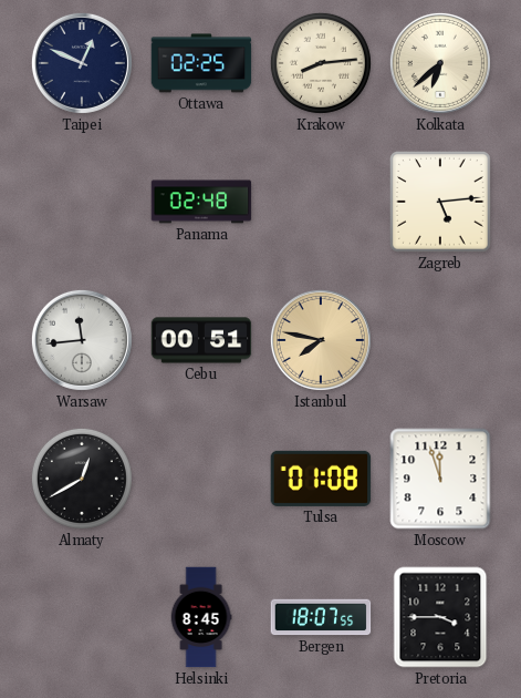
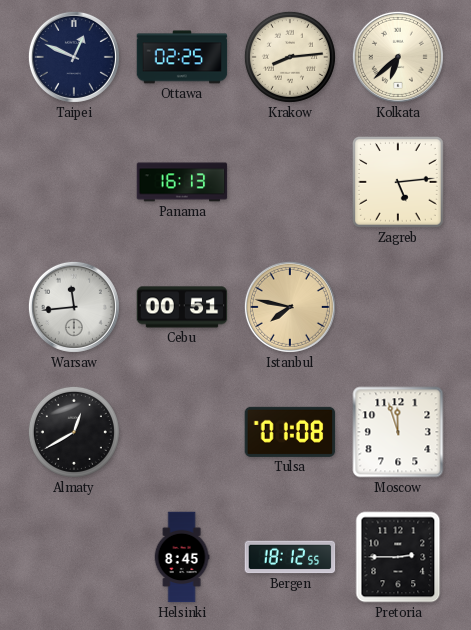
Panama: 02:48 -> 16:13
Bergen: 18:07 -> 18:12
Pretoria: 3:45 -> 2:45
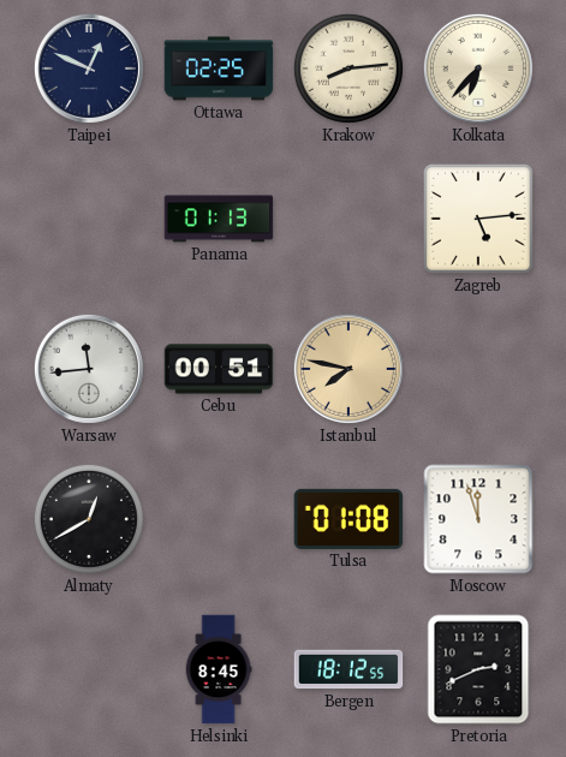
Kolkata: 6:38 -> 6:37
Panama: 16:13 -> 01:13
Pretoria: 2:45 -> 2:41
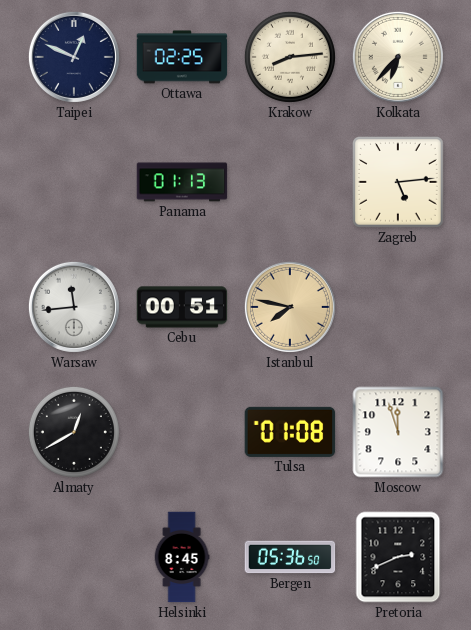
Bergen: 18:12 -> 05:36
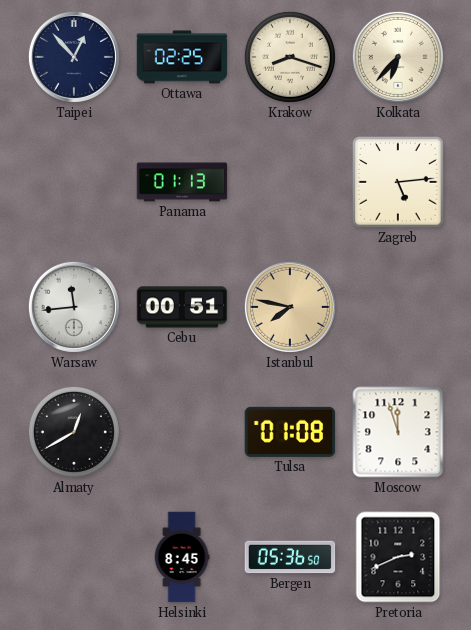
Taipei: 12:49 -> 12:53
Krakow: 8:14 -> 8:18
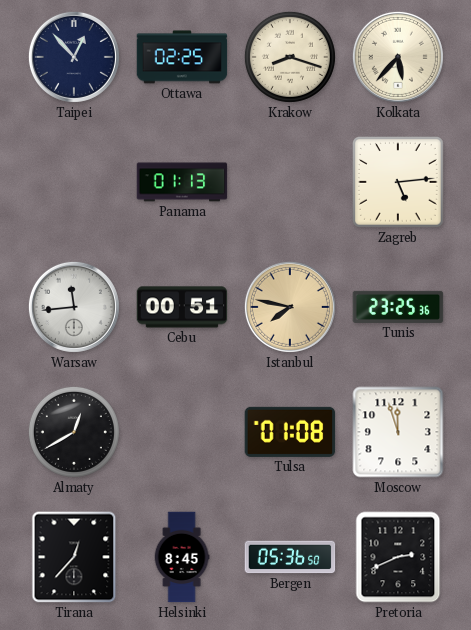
Kolkata: 6:37 -> 5:37
Tunis: none -> 23:25
Tirana: none -> 12:37
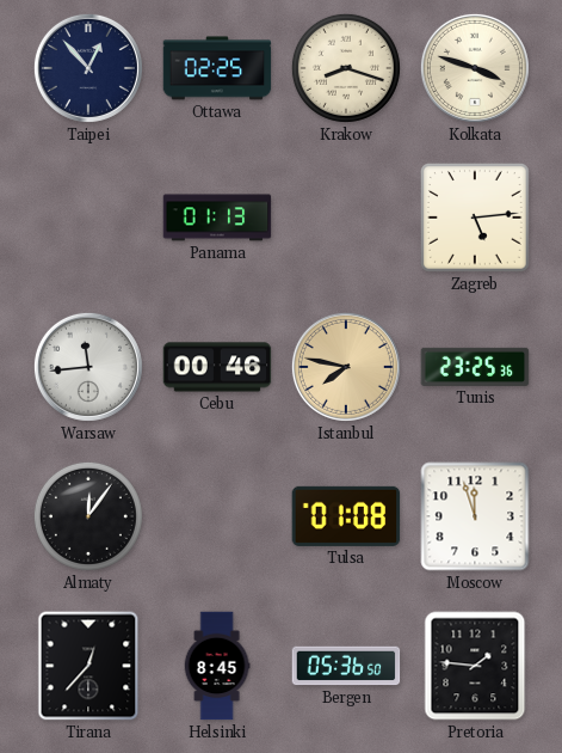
Kolkata: 5:37 -> 3:48
Cebu: 00:51 -> 00:46
Almaty: 12:40 -> 12:06
Pretoria: 2:41 -> 1:46
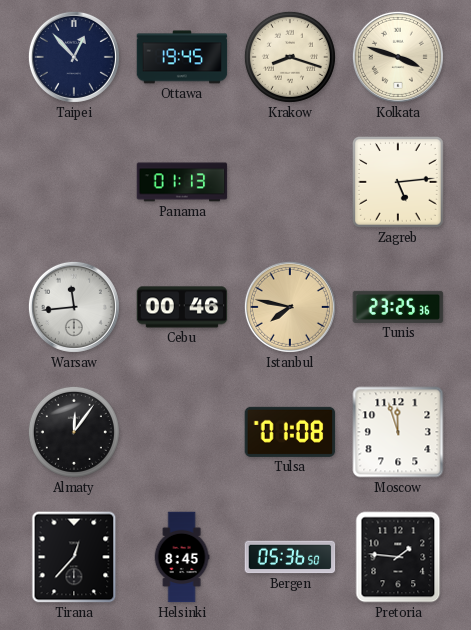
Ottawa: 02:25 -> 19:45
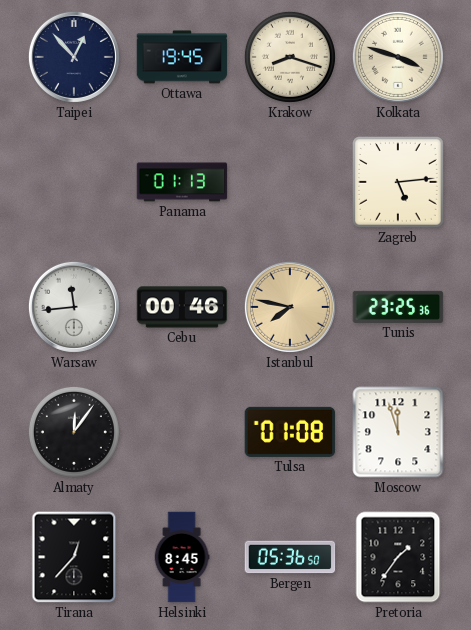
Pretoria: 1:46 -> 1:36
